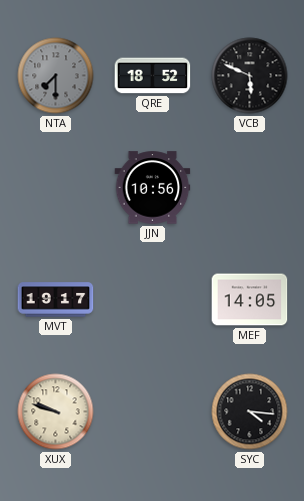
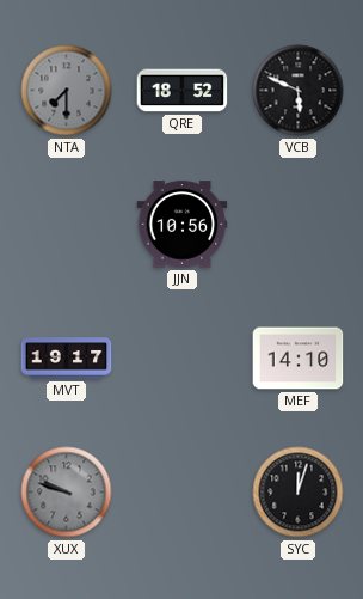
MEF: 14:05 -> 14:10
XUX dial: cream -> grey
SYC: 4:16 -> 12:03
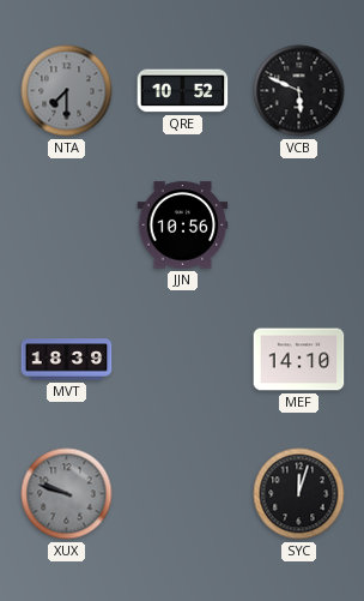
QRE: 18:52 -> 10:52
MVT: 19:17 -> 18:39
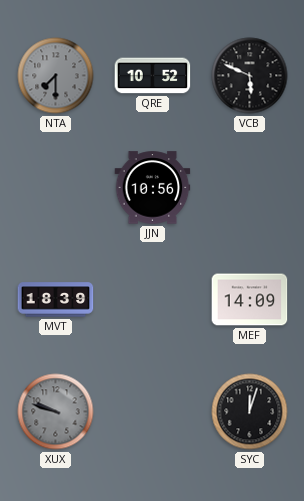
MEF: 14:10 -> 14:09
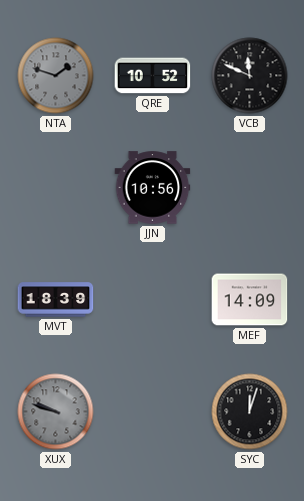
NTA: 7:30 -> 1:48
VCB: 5:49 -> 11:49
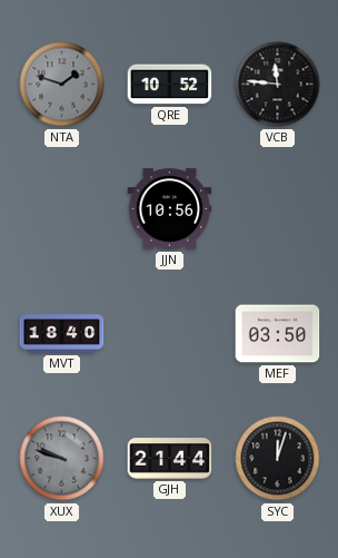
VCB: 11:49 -> 11:46
MVT: 18:39 -> 18:40
MEF: 14:09 -> 03:50
GJH: none -> 21:44
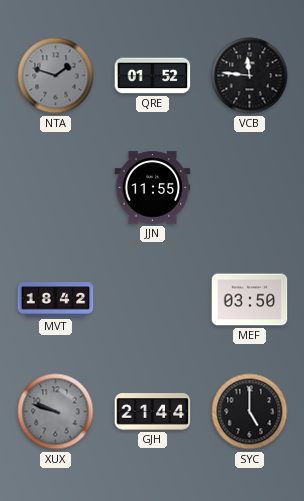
QRE: 10:52 -> 01:52
JJN: 10:56 -> 11:55
MVT: 18:40 -> 18:42
SYC: 12:03 -> 5:00
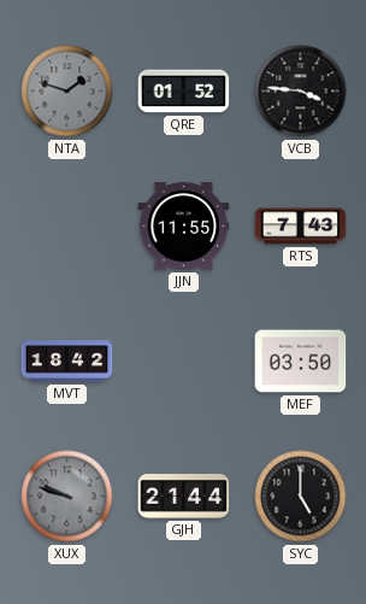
VCB: 11:46 -> 3:46
RTS: none -> 7:43
